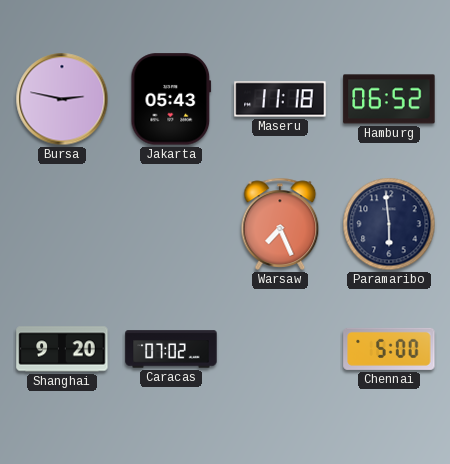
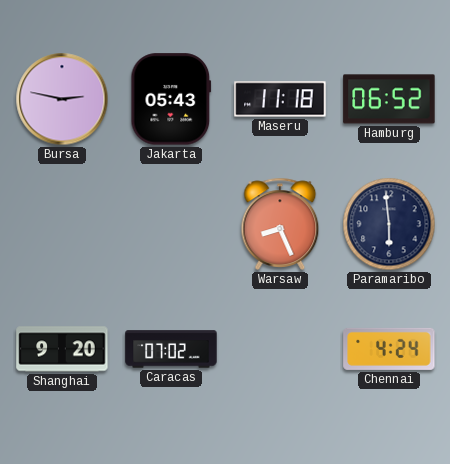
Warsaw: 7:26 -> 8:26
Chennai: 5:00 -> 4:24
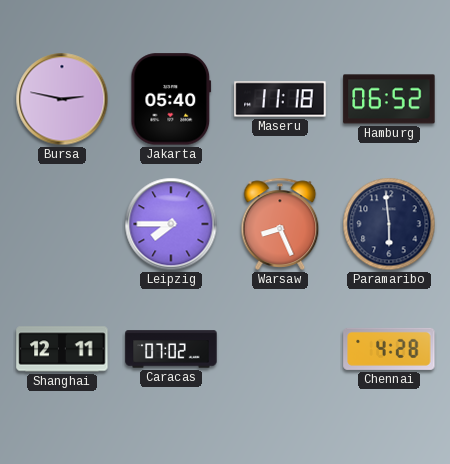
Jakarta: 05:43 -> 05:40
Leipzig: none -> 7:45
Shanghai: 9:20 -> 12:11
Chennai: 4:24 -> 4:28
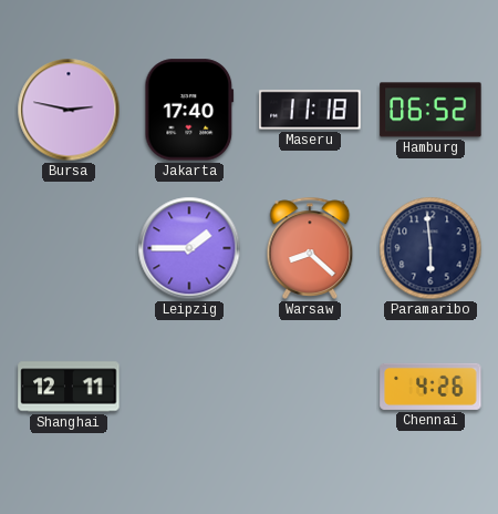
Jakarta: 05:40 -> 17:40
Leipzig: 7:45 -> 1:45
Warsaw: 8:26 -> 8:22
Caracas: 07:02 -> none
Chennai: 4:28 -> 4:26
